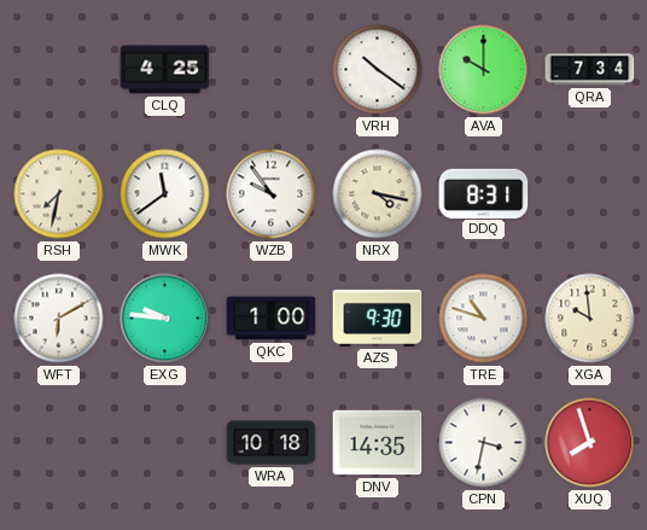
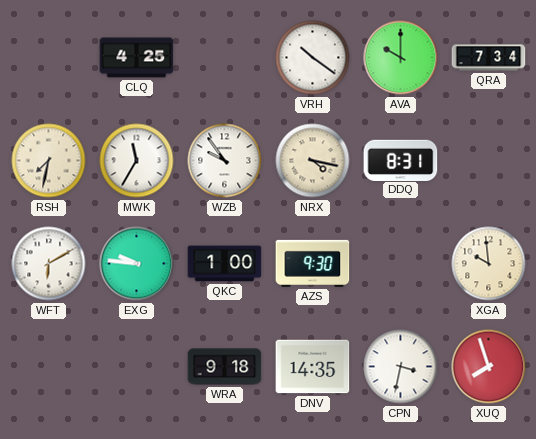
MWK: 11:39 -> 11:35
TRE: 10:48 -> none
WRA: 10:18 -> 9:18
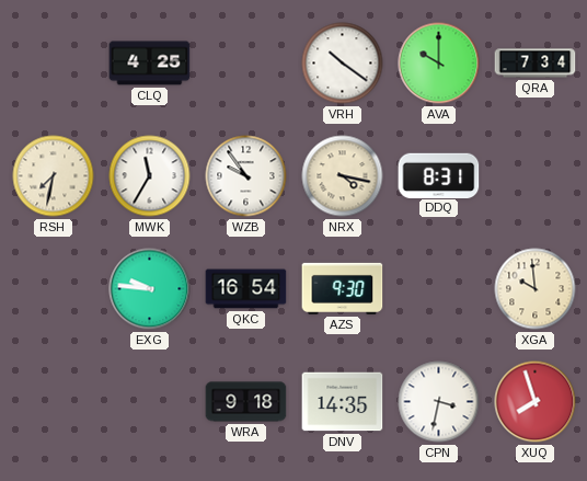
WFT: 6:10 -> none
QKC: 1:00 -> 16:54
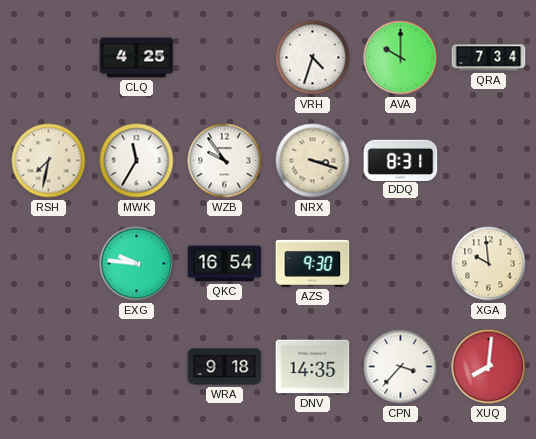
VRH: 10:21 -> 4:33
NRX: 4:17 -> 3:18
CPN: 3:32 -> 3:37
XUQ: 7:57 -> 8:01
